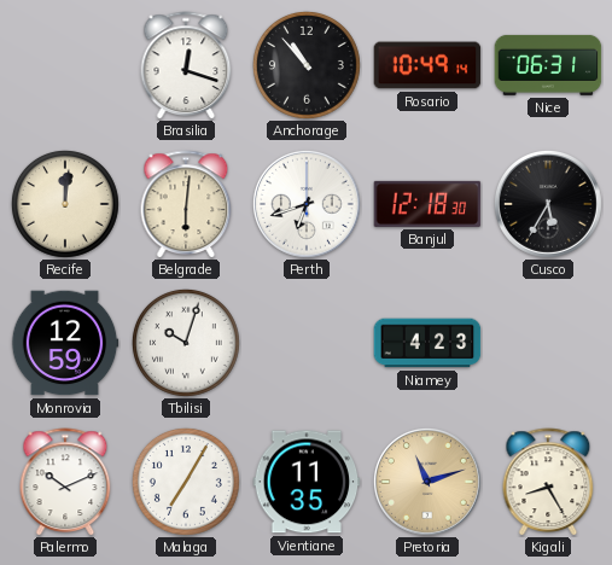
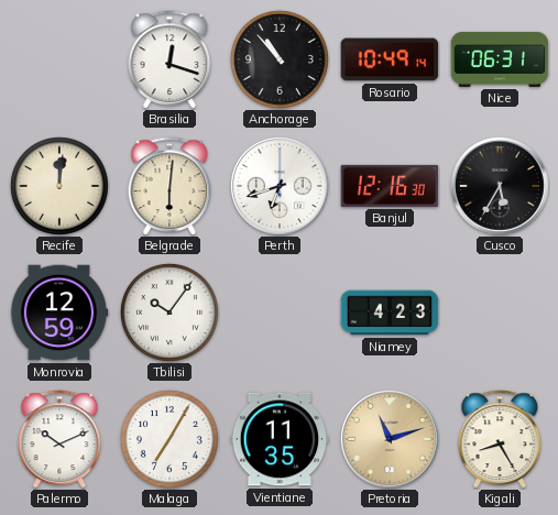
Banjul: 12:18 -> 12:16
Tbilisi: 10:03 -> 10:06
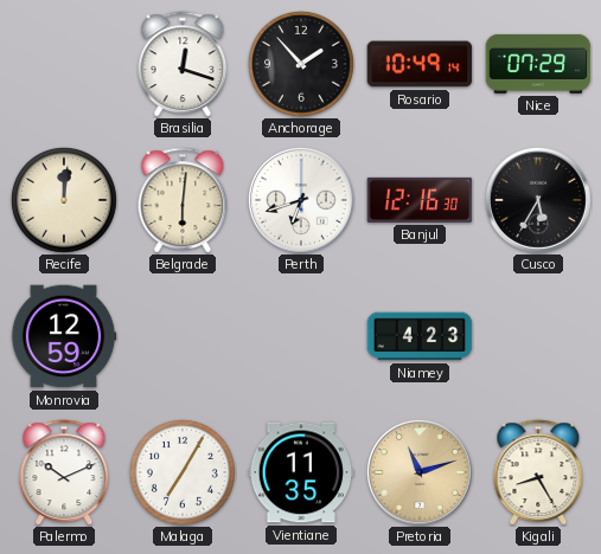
Anchorage: 10:53 -> 1:53
Nice: 06:31 -> 07:29
Tbilisi: 10:06 -> none
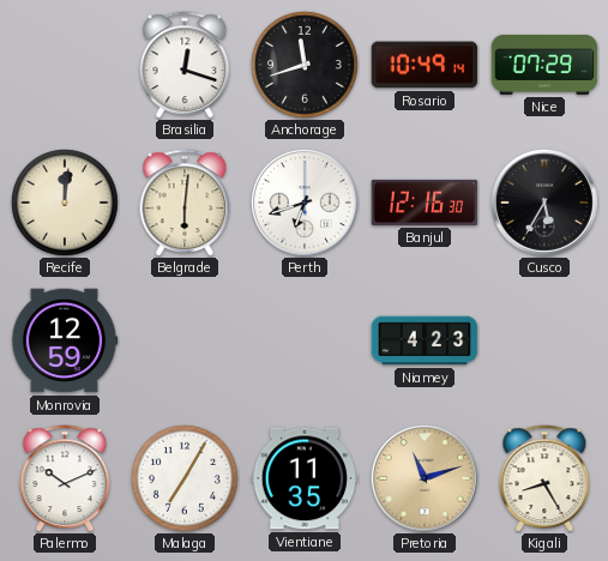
Anchorage: 1:53 -> 11:42
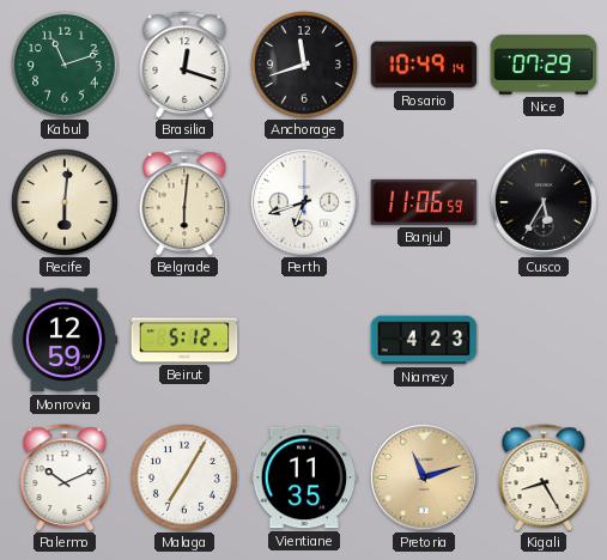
Kabul: none -> 11:12
Recife: 12:01 -> 6:01
Banjul: 12:16 -> 11:06
Beirut: none -> 5:12
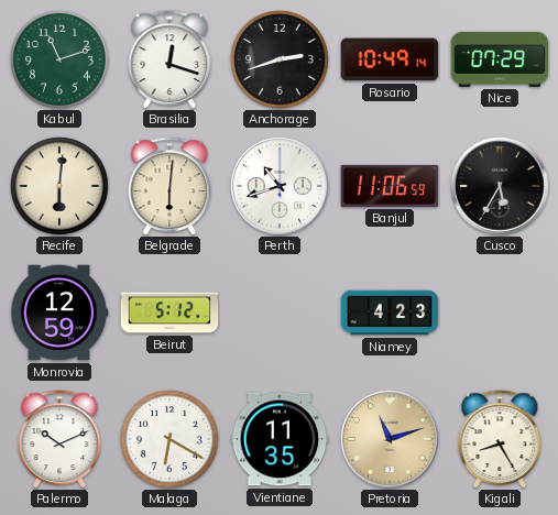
Anchorage: 11:42 -> 2:42
Perth: 6:42 -> 10:42
Malaga: 7:05 -> 6:20
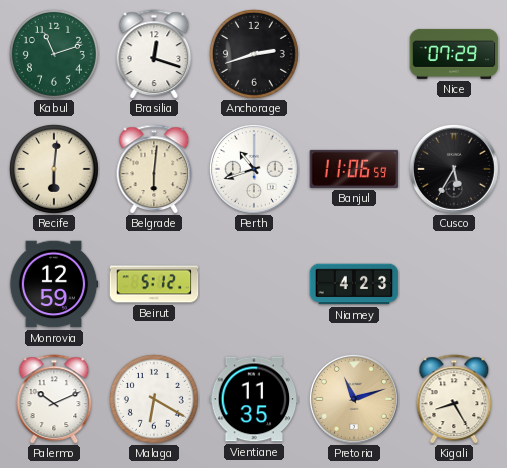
Rosario: 10:49 -> none
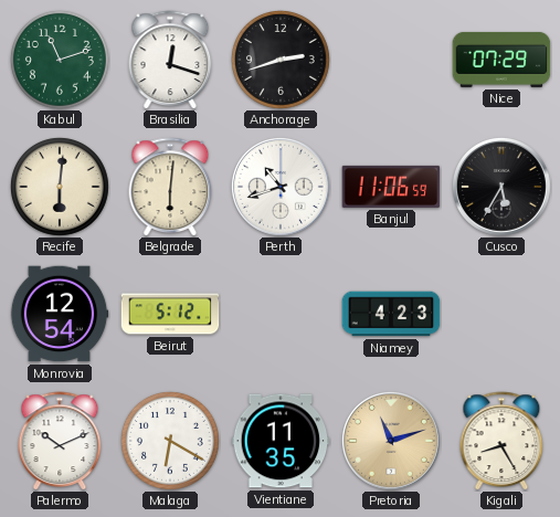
Monrovia: 12:59 -> 12:54
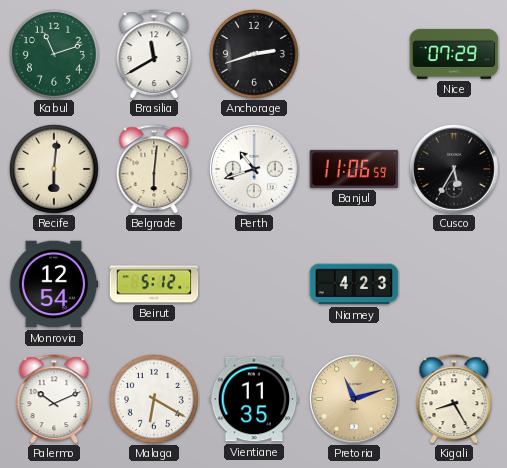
Brasilia: 12:18 -> 11:40
